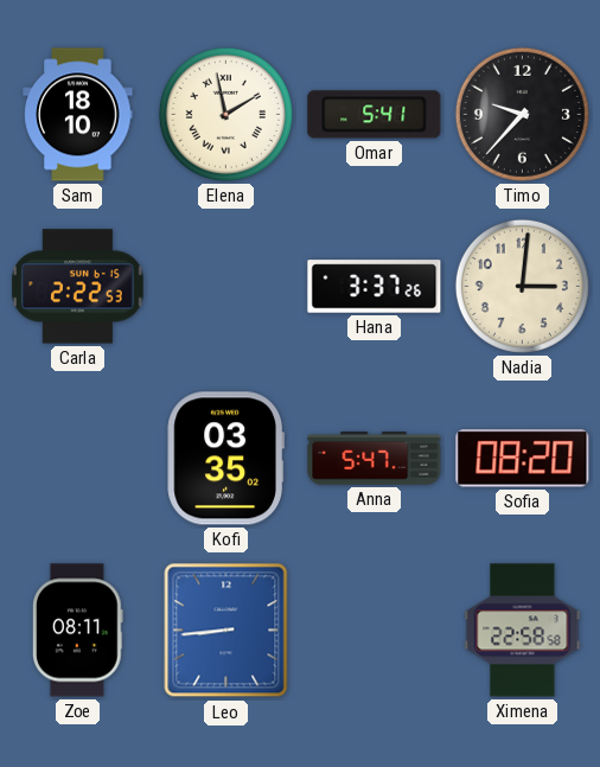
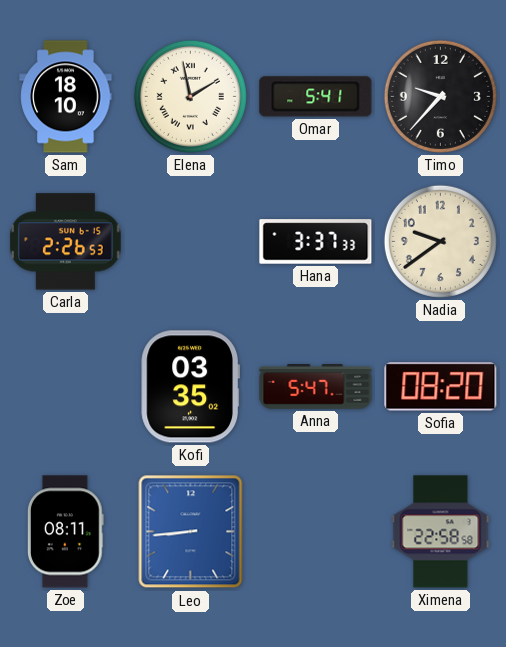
Carla: 2:22 -> 2:26
Hana: 3:37:26 -> 3:37:33
Nadia: 3:01 -> 9:39
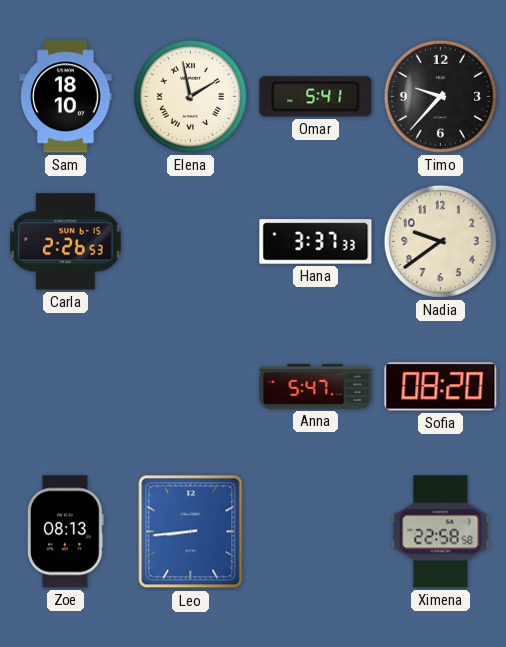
Kofi: 03:35 -> none
Zoe: 08:11 -> 08:13
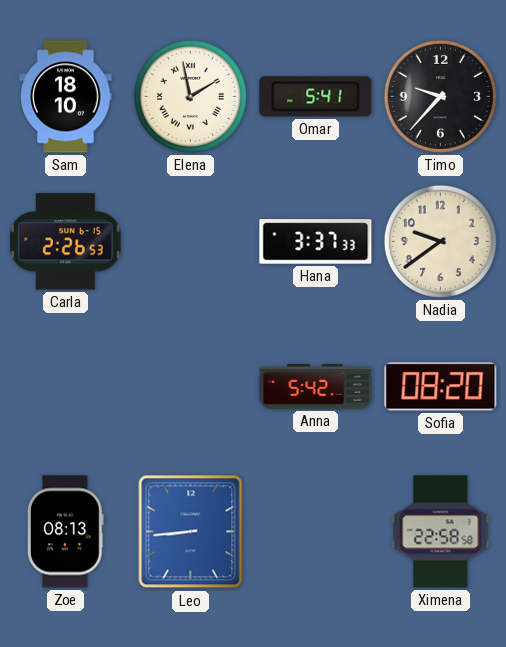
Anna: 5:47 -> 5:42
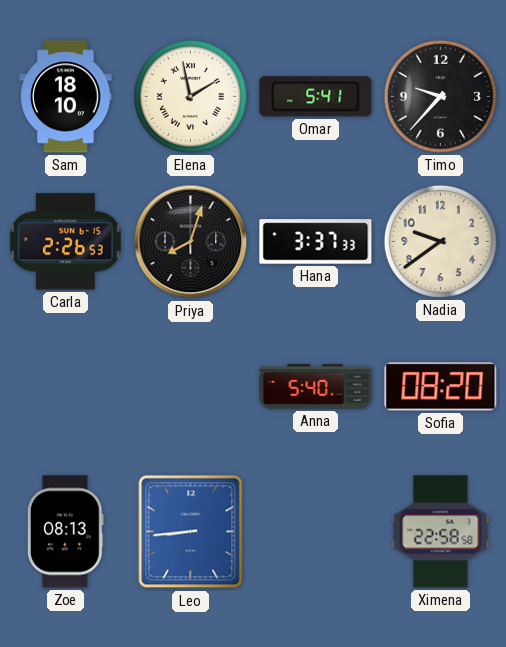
Priya: none -> 8:03
Anna: 5:42 -> 5:40
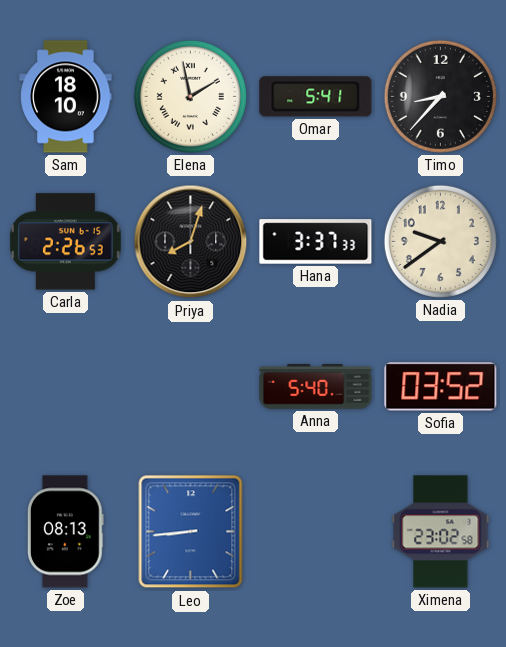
Timo: 9:37 -> 8:37
Sofia: 08:20 -> 03:52
Ximena: 22:58 -> 23:02
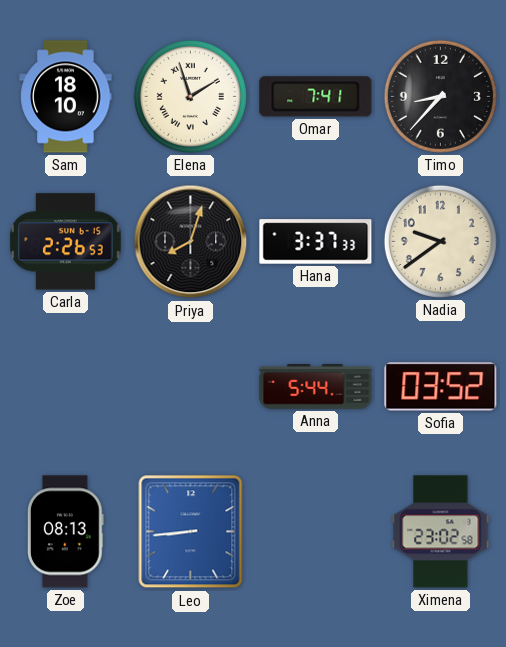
Elena: 1:58 -> 1:57
Omar: 5:41 -> 7:41
Anna: 5:40 -> 5:44
